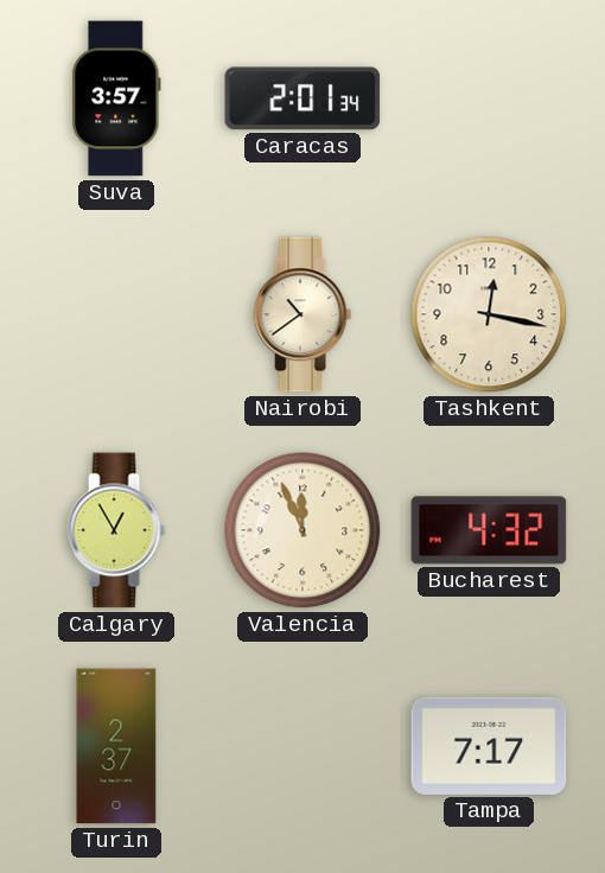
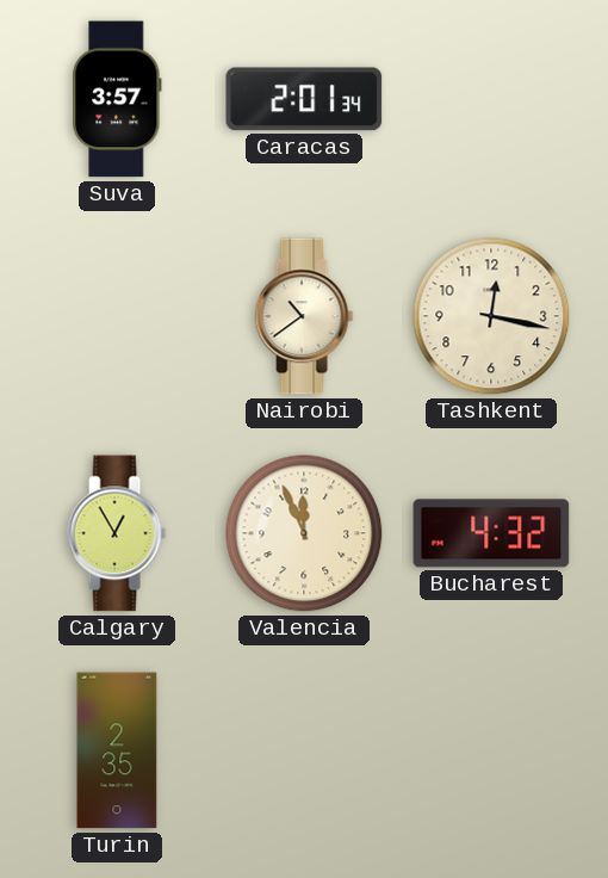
Turin: 2:37 -> 2:35
Tampa: 7:17 -> none
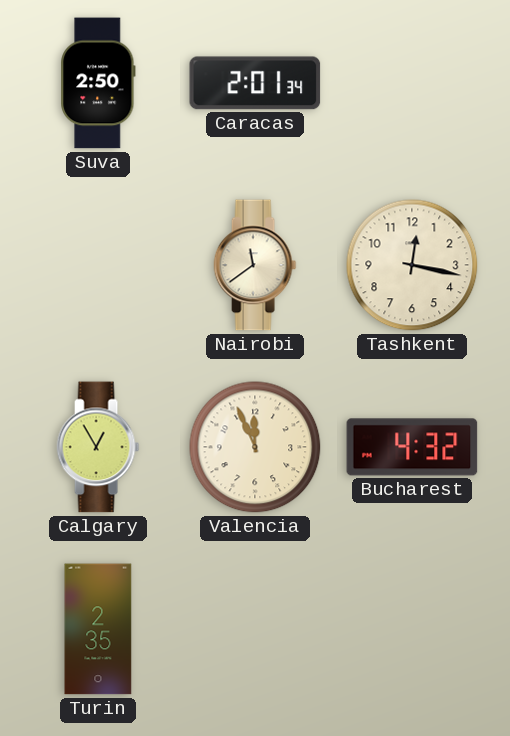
Suva: 3:57 -> 2:50
Nairobi: 10:39 -> 11:39
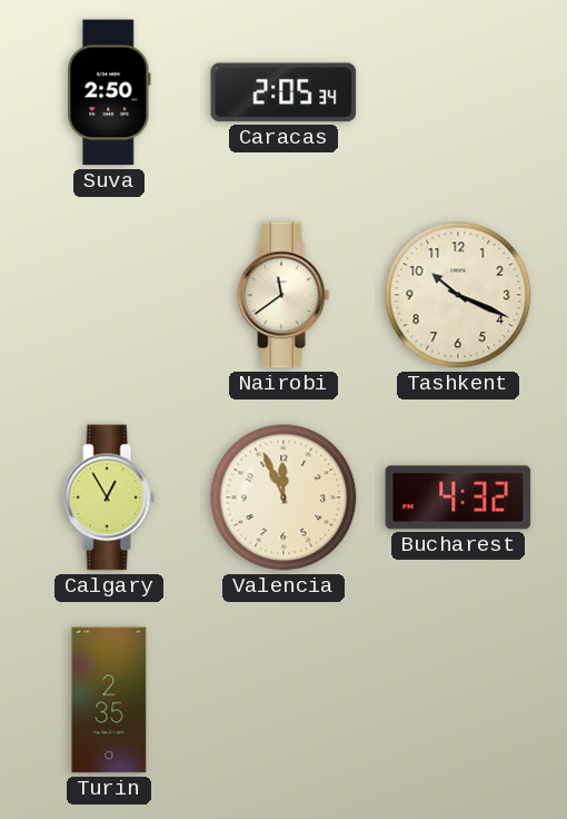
Caracas: 2:01 -> 2:05
Tashkent: 12:17 -> 10:19
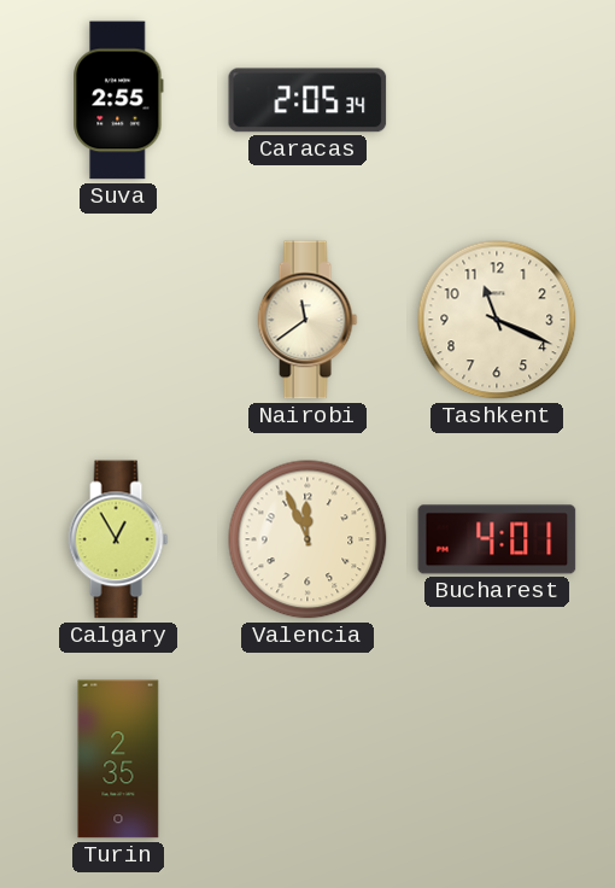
Suva: 2:50 -> 2:55
Tashkent: 10:19 -> 11:19
Bucharest: 4:32 -> 4:01
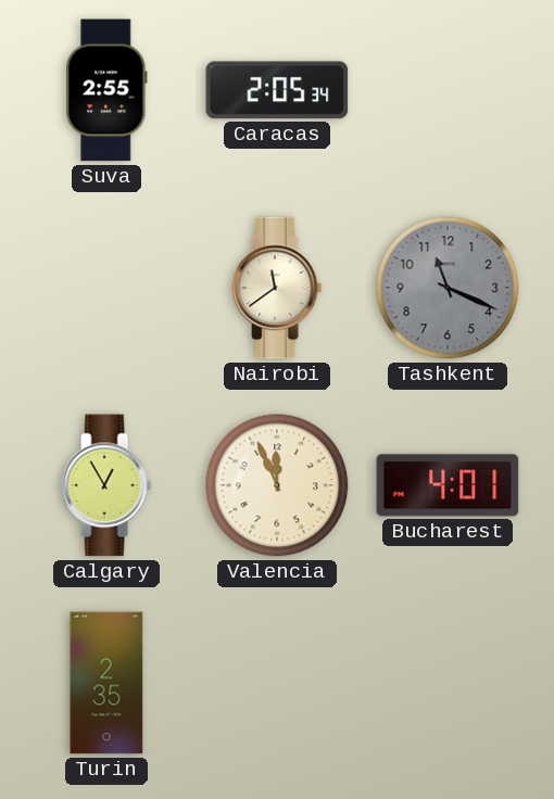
Tashkent dial: cream -> grey
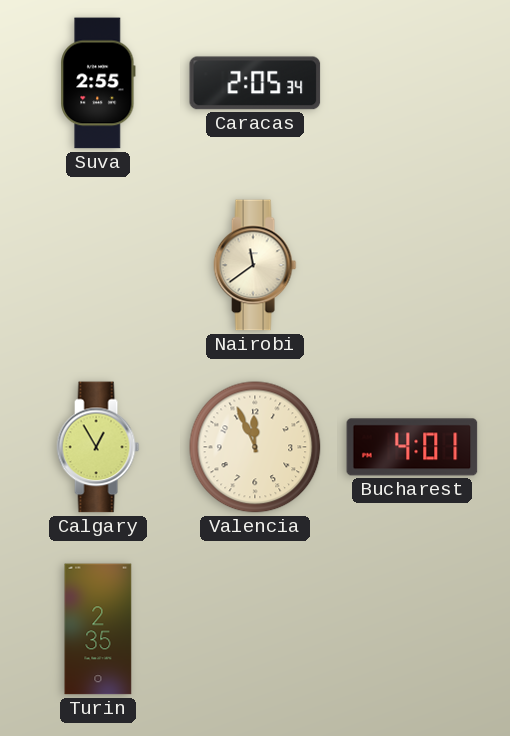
Tashkent: 11:19 -> none
